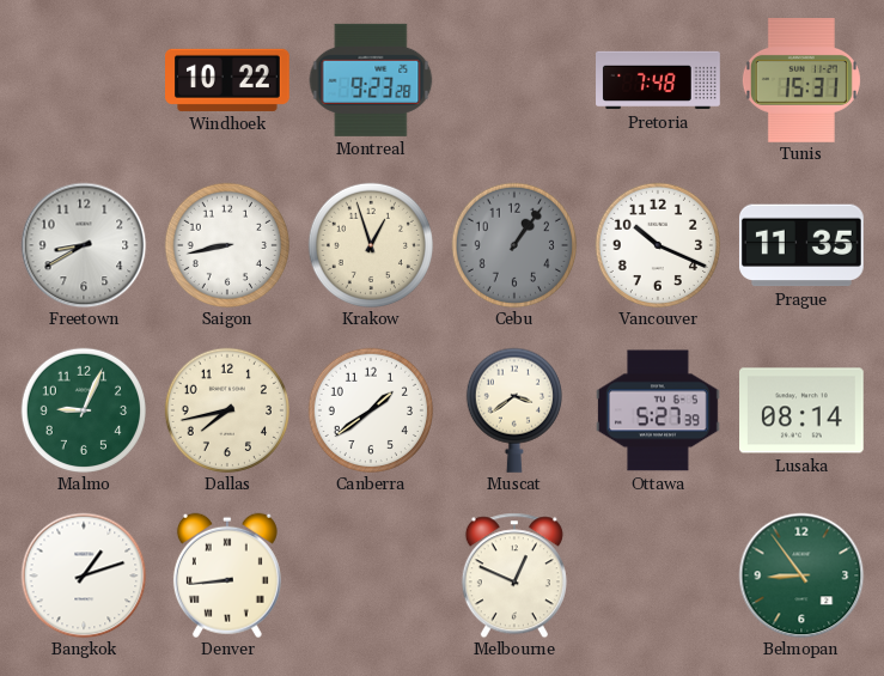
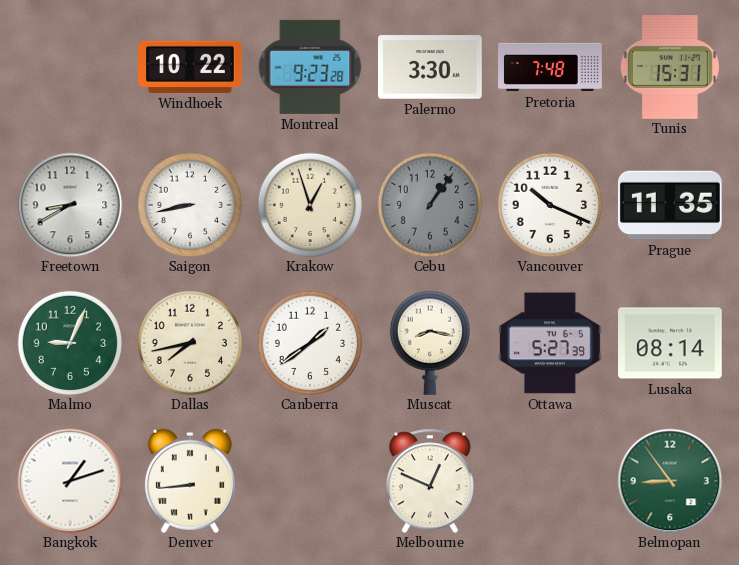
Palermo: none -> 3:30
Muscat: 3:39 -> 8:17
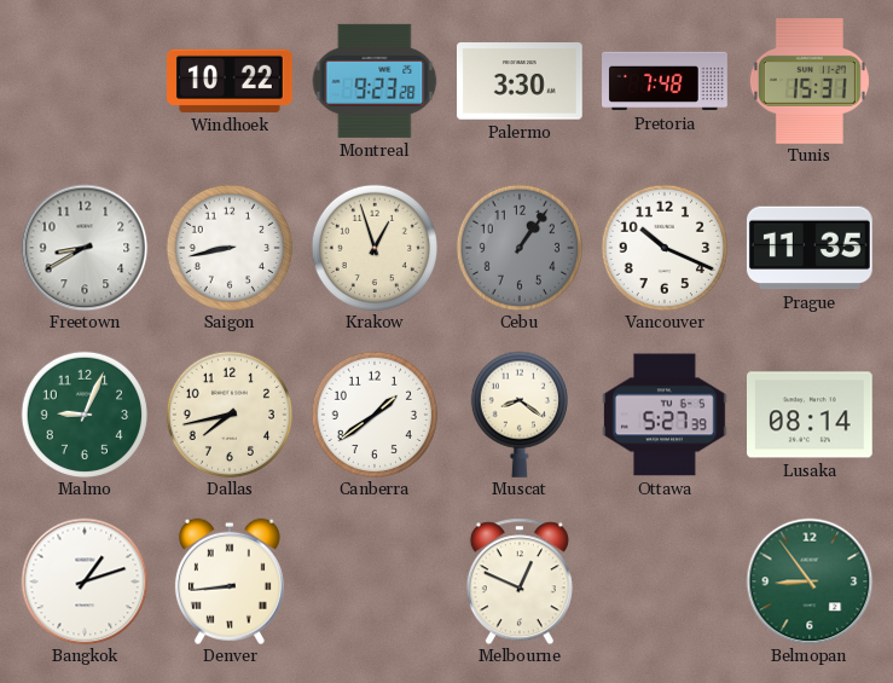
Muscat: 8:17 -> 8:21
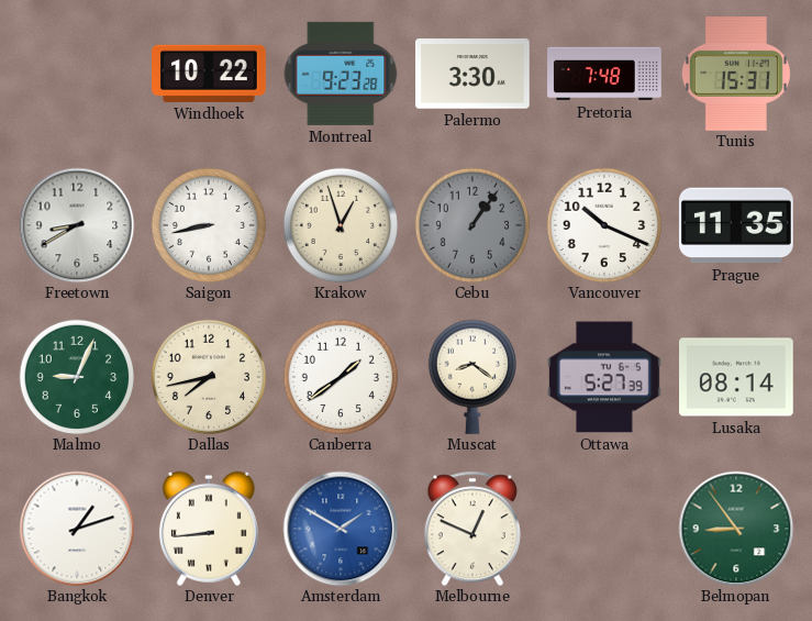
Amsterdam: none -> 1:50
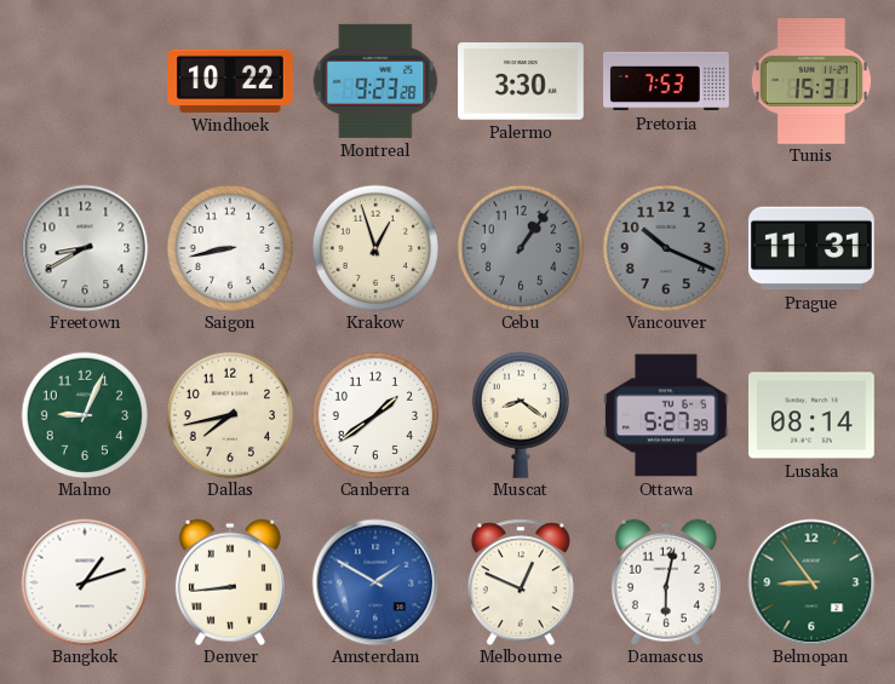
Pretoria: 7:48 -> 7:53
Vancouver dial: white -> grey
Prague: 11:35 -> 11:31
Damascus: none -> 6:02
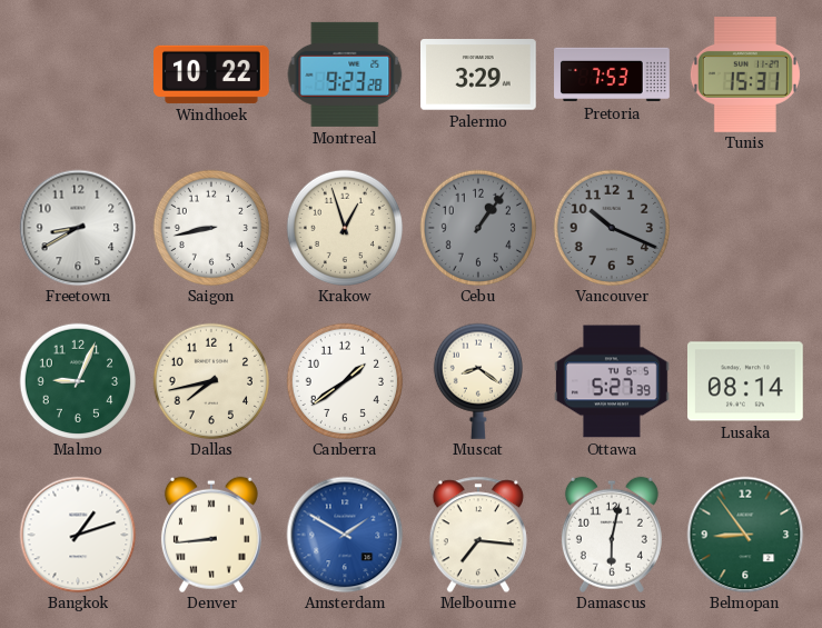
Palermo: 3:30 -> 3:29
Prague: 11:31 -> none
Melbourne: 12:49 -> 7:16
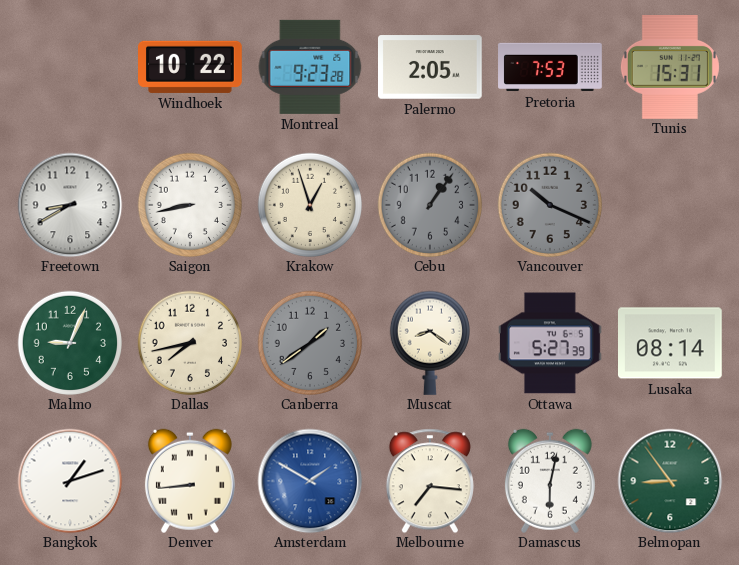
Palermo: 3:29 -> 2:05
Canberra dial: white -> grey
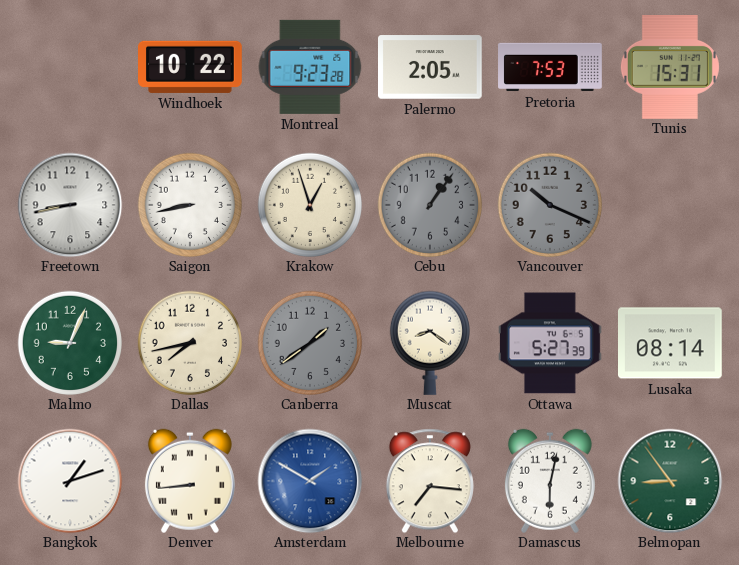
Freetown: 8:40 -> 8:43
